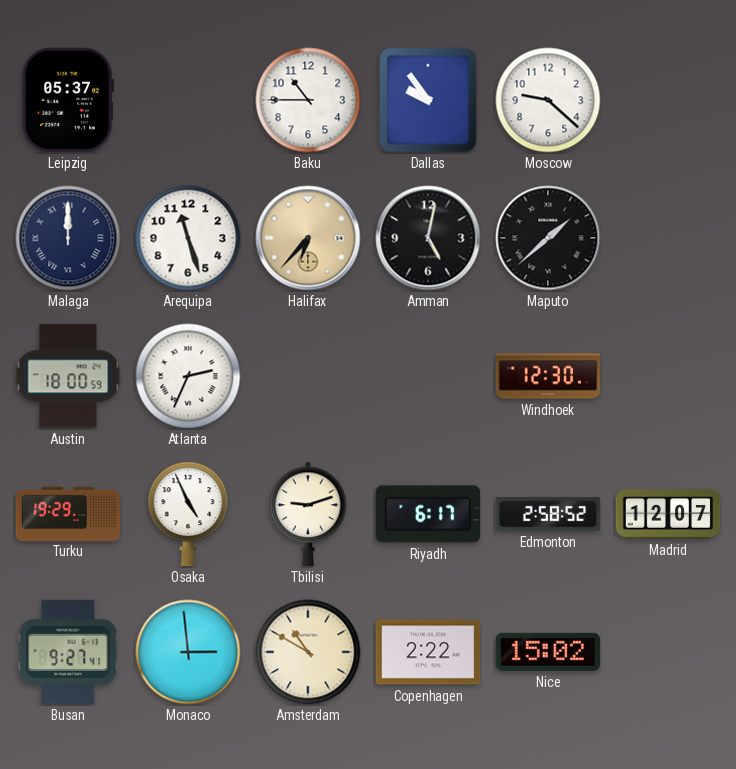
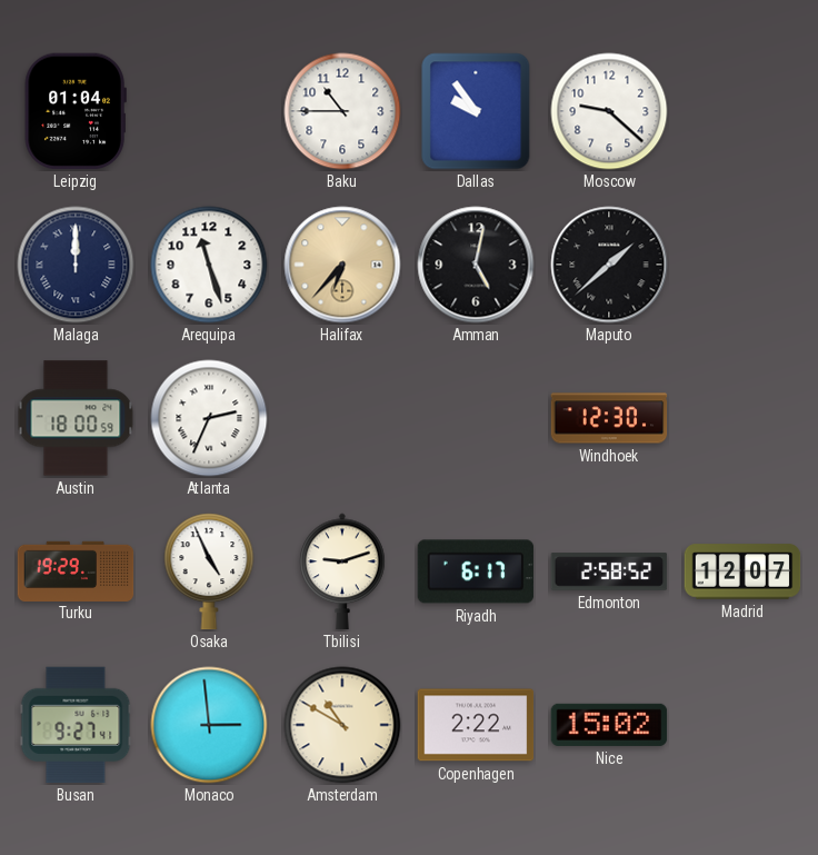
Leipzig: 05:37 -> 01:04
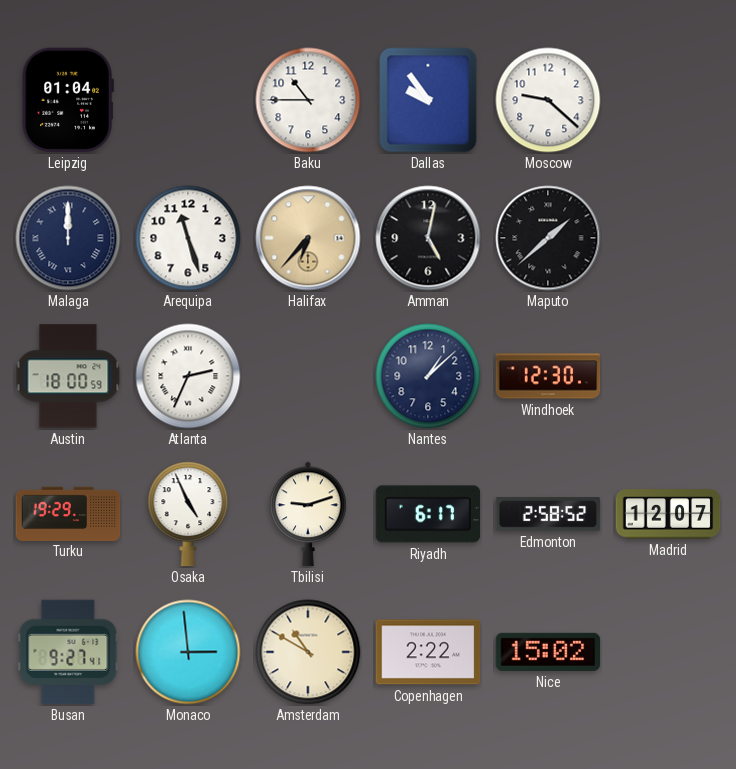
Nantes: none -> 1:08
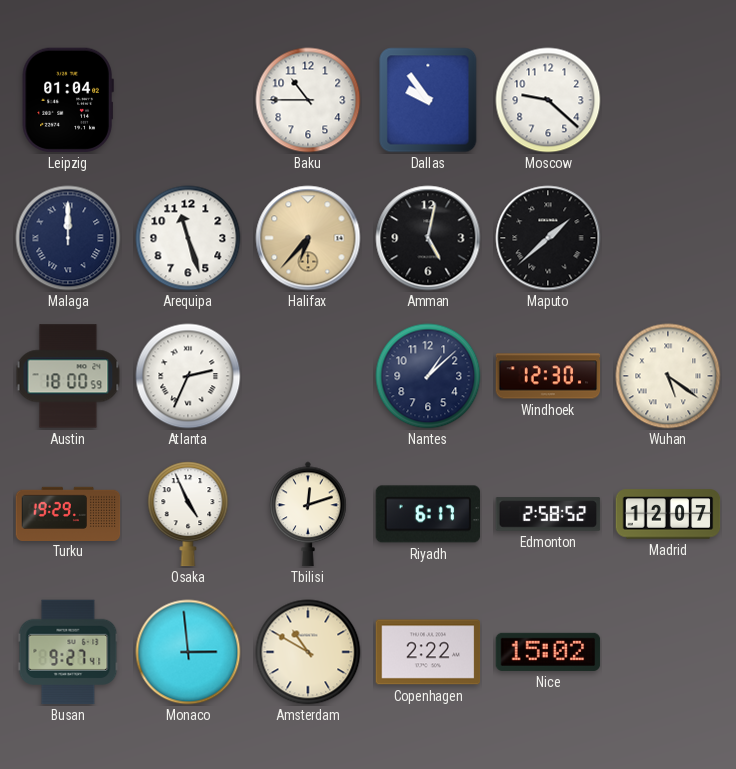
Wuhan: none -> 5:21
Tbilisi: 9:12 -> 12:12
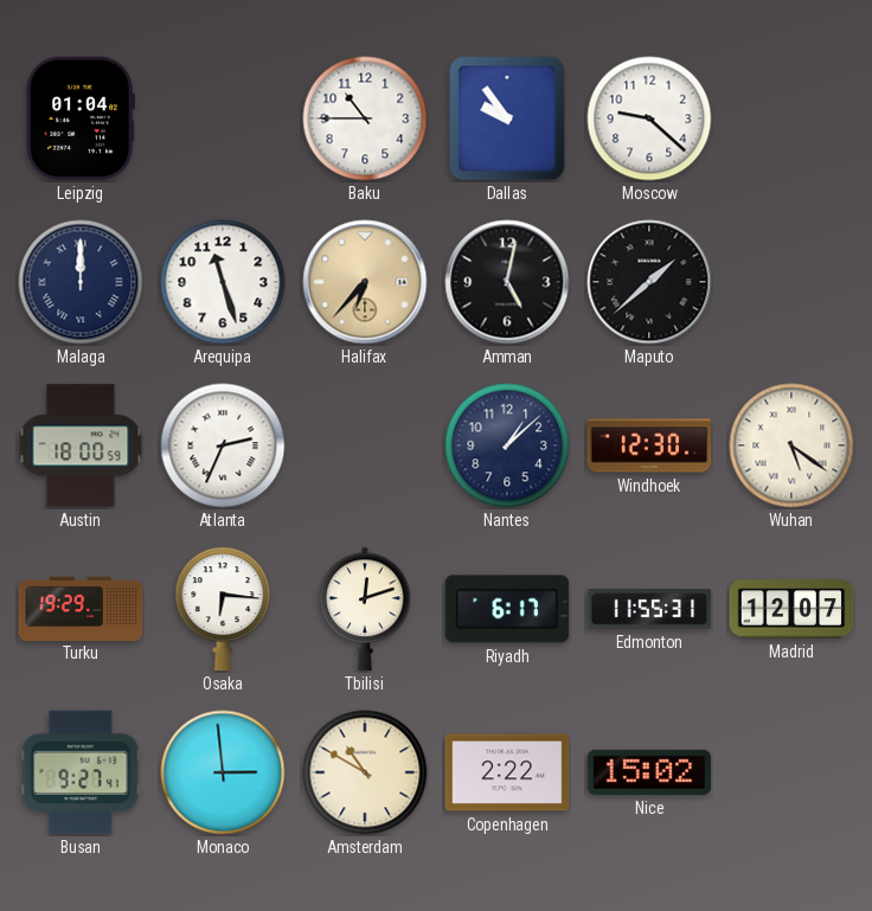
Osaka: 4:56 -> 6:16
Edmonton: 2:58 -> 11:55
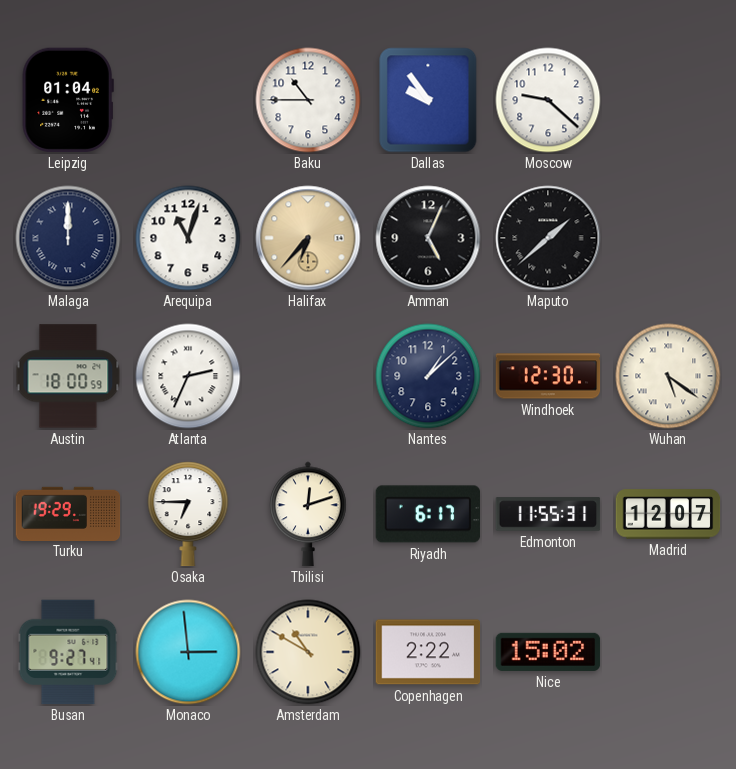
Arequipa: 11:27 -> 11:03
Amman: 5:02 -> 5:04
Osaka: 6:16 -> 6:45
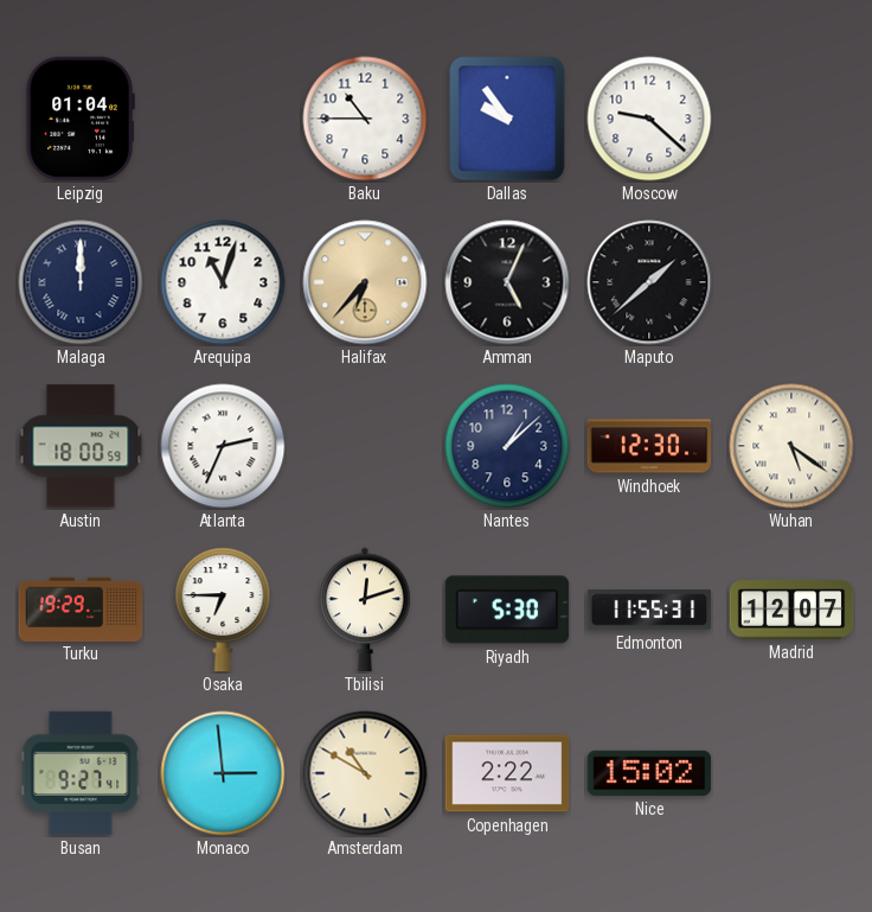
Riyadh: 6:17 -> 5:30
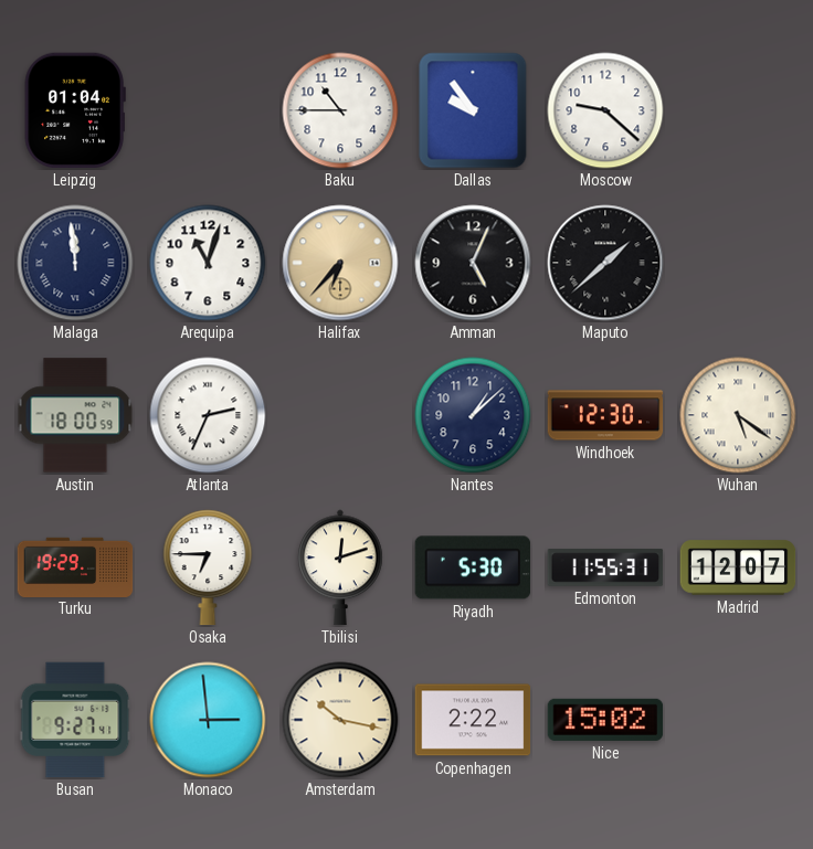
Malaga: 12:00 -> 11:59
Amsterdam: 10:50 -> 10:17
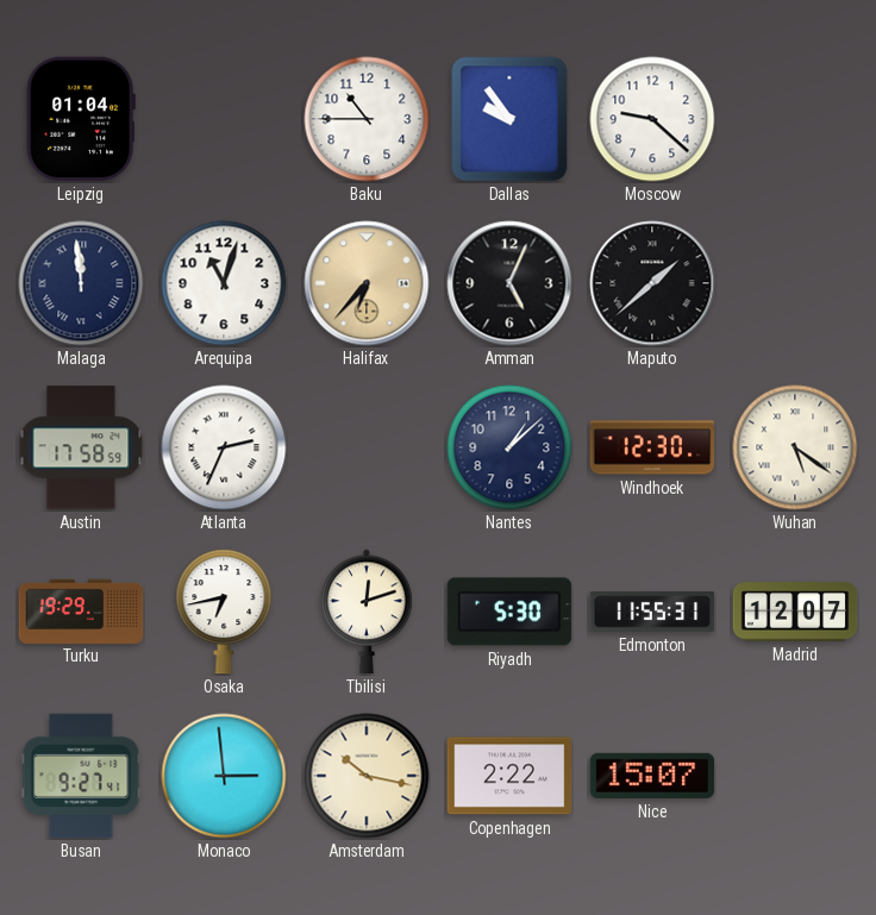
Austin: 18:00 -> 17:58
Osaka: 6:45 -> 6:43
Nice: 15:02 -> 15:07
